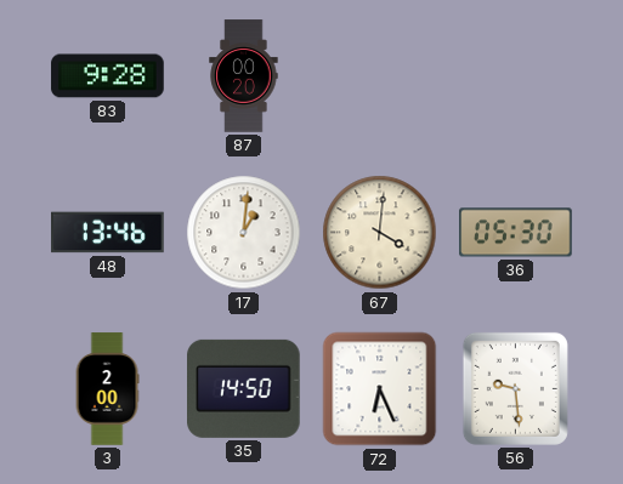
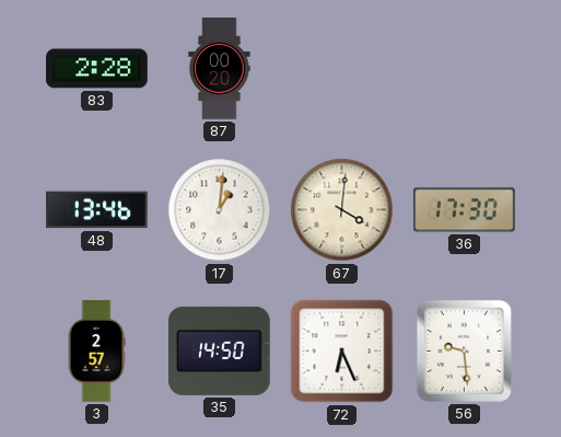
83: 9:28 -> 2:28
36: 05:30 -> 17:30
3: 2:00 -> 2:57
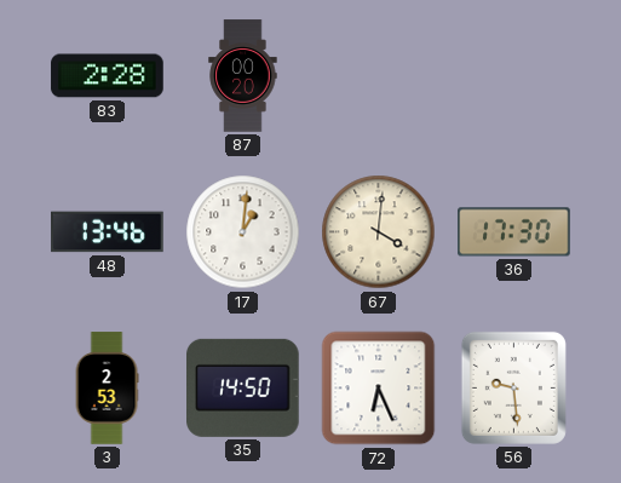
3: 2:57 -> 2:53
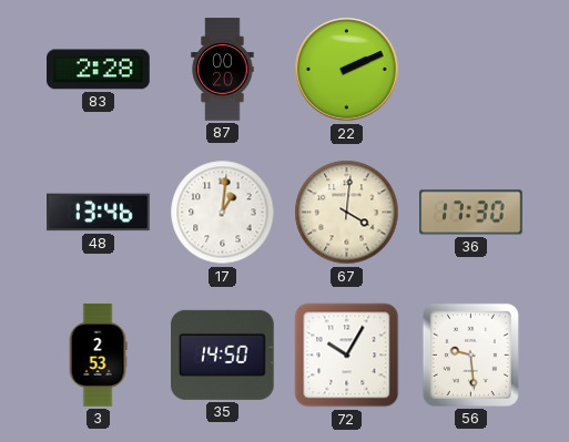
22: none -> 2:11
72: 6:26 -> 10:05
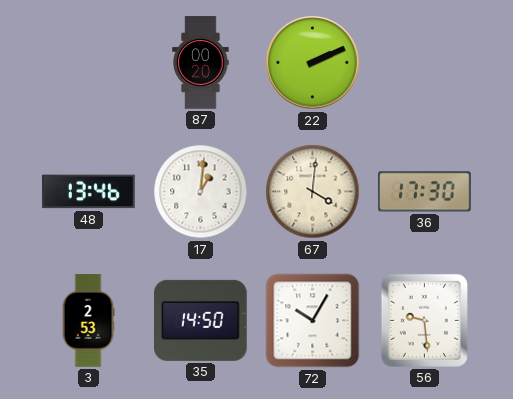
83: 2:28 -> none
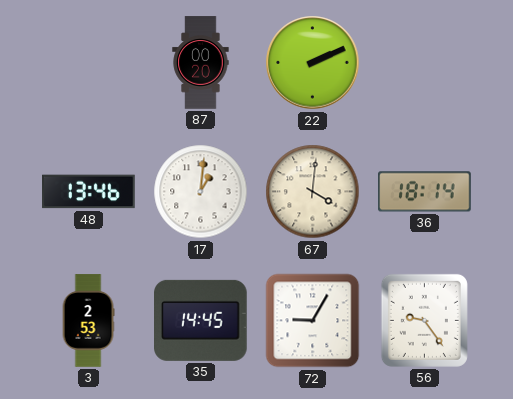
36: 17:30 -> 18:14
35: 14:50 -> 14:45
72: 10:05 -> 9:05
56: 9:29 -> 9:24
